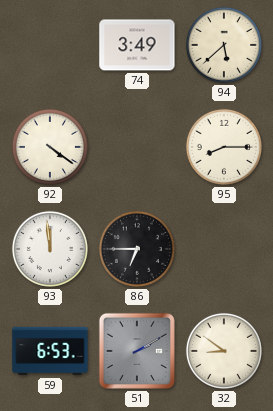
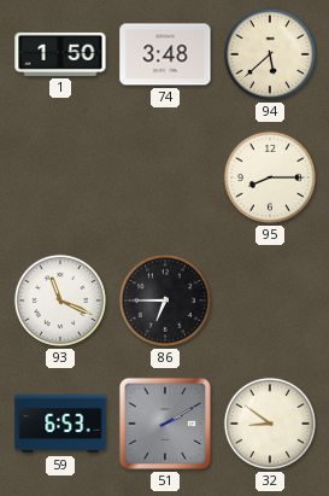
1: none -> 1:50
74: 3:49 -> 3:48
92: 4:21 -> none
93: 11:59 -> 11:19
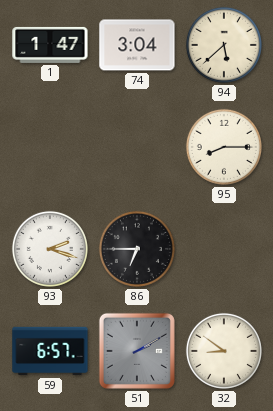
1: 1:50 -> 1:47
74: 3:48 -> 3:04
93: 11:19 -> 2:18
59: 6:53 -> 6:57
